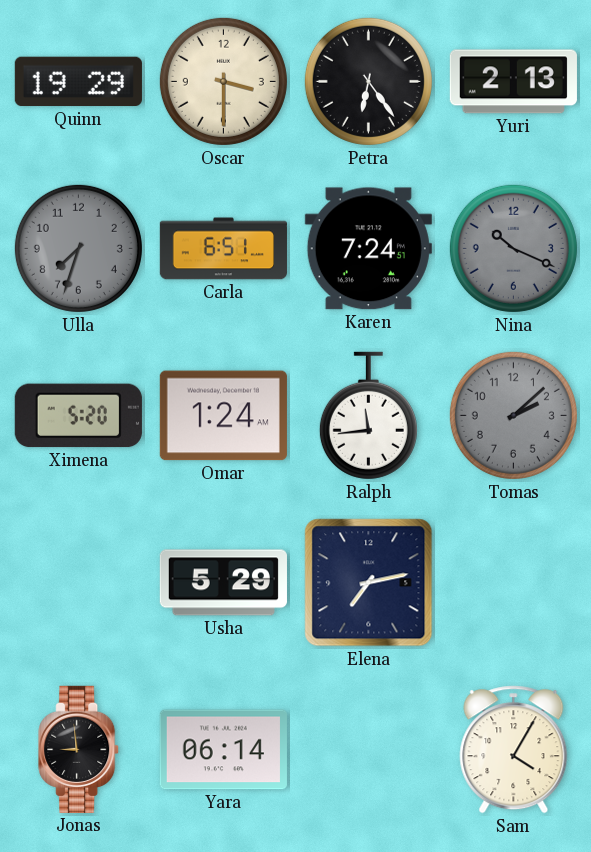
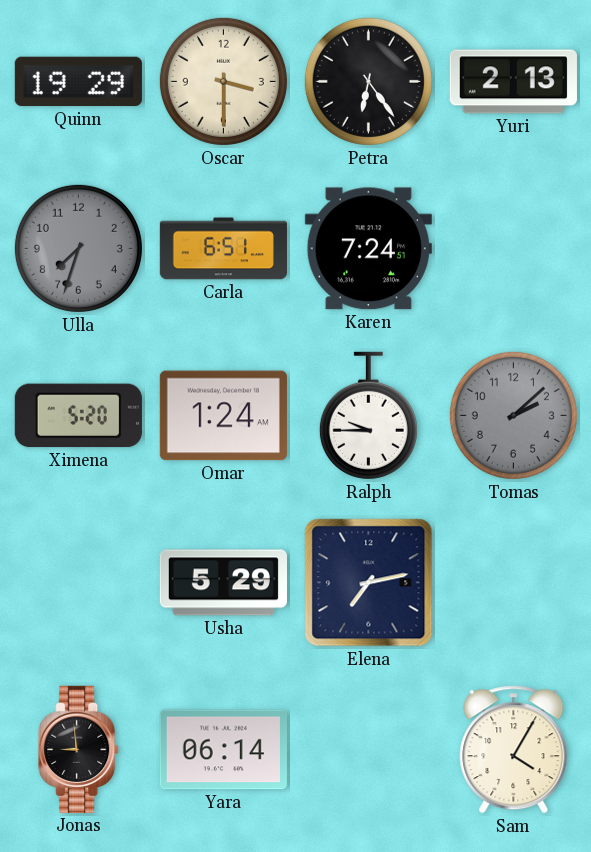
Nina: 10:19 -> none
Ralph: 11:44 -> 9:45
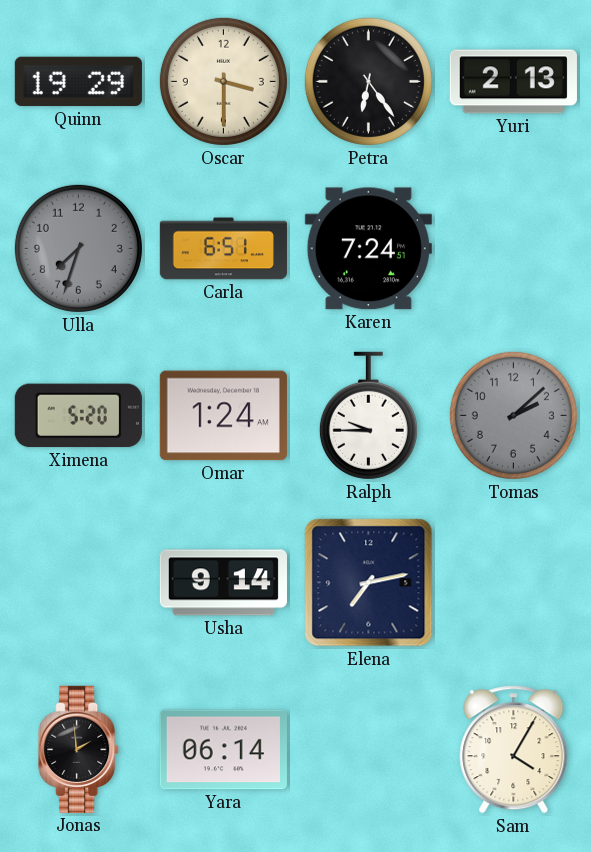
Usha: 5:29 -> 9:14
Jonas: 8:59 -> 1:59
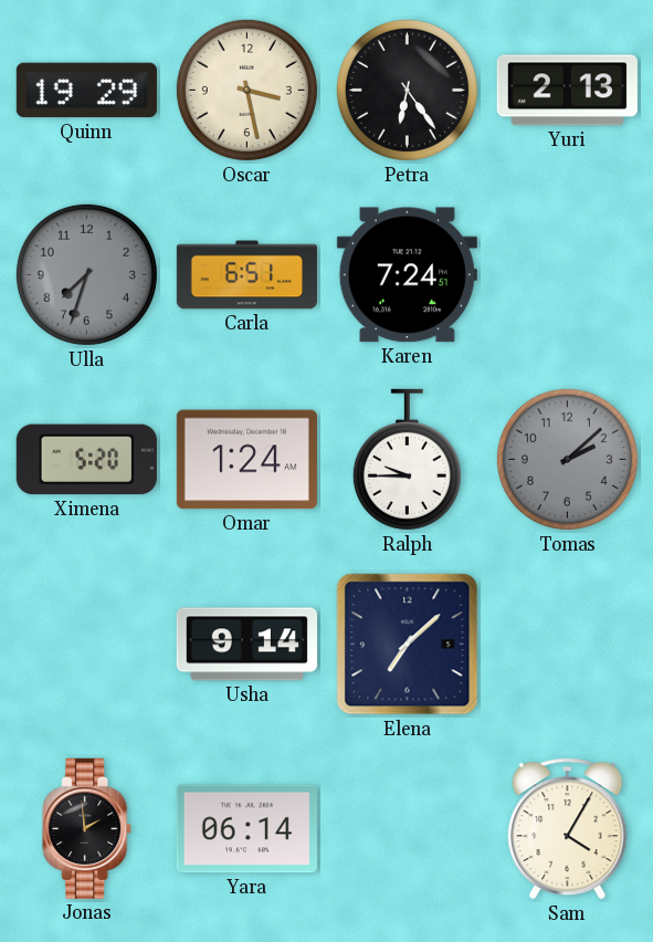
Oscar: 3:30 -> 3:28
Elena: 7:13 -> 7:08
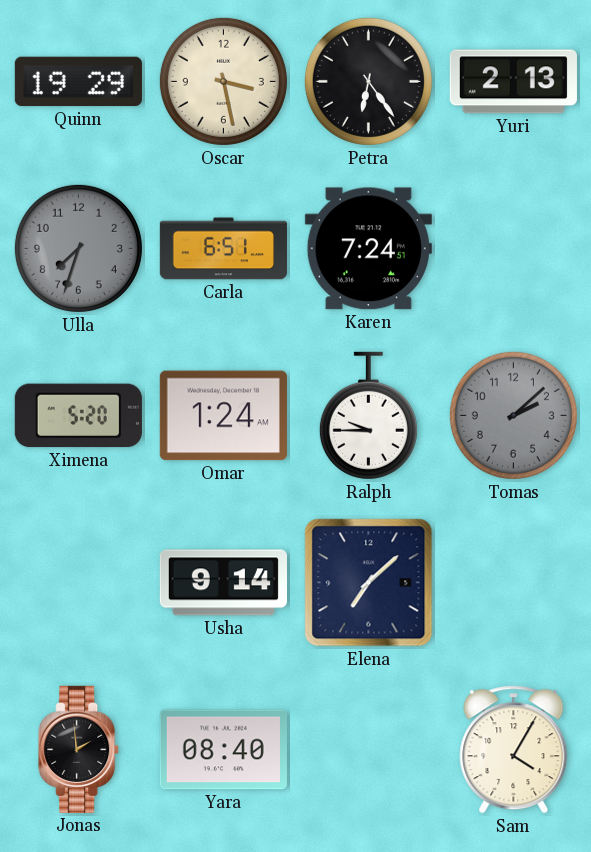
Yara: 06:14 -> 08:40
